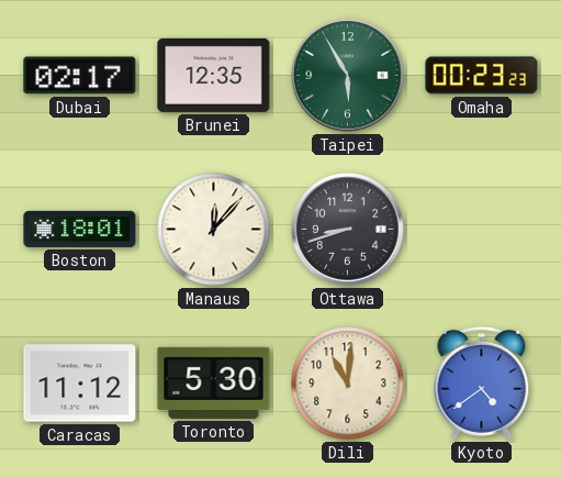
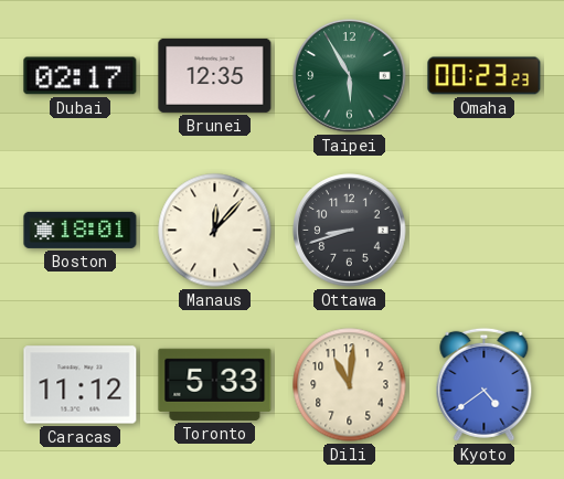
Toronto: 5:30 -> 5:33
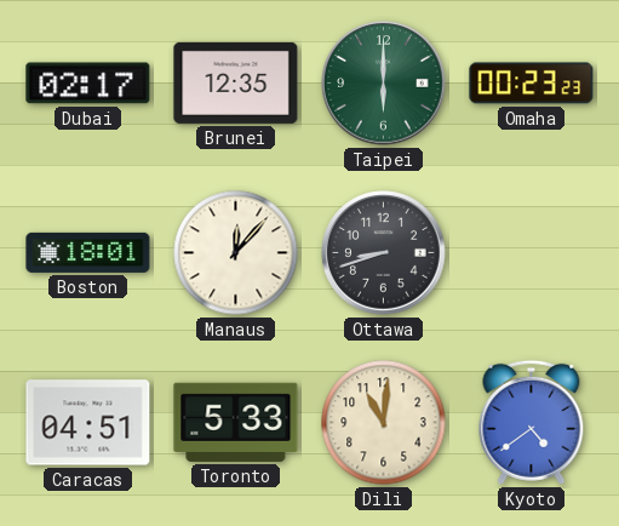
Taipei: 5:55 -> 6:00
Caracas: 11:12 -> 04:51
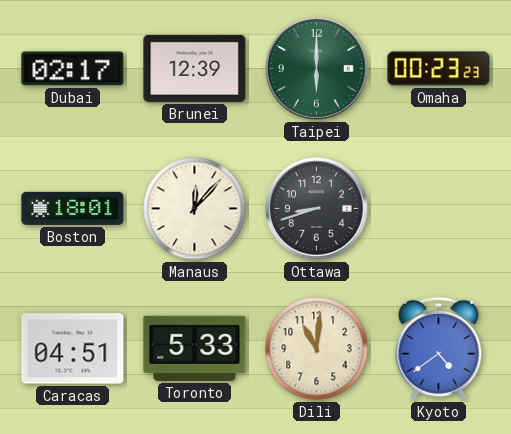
Brunei: 12:35 -> 12:39
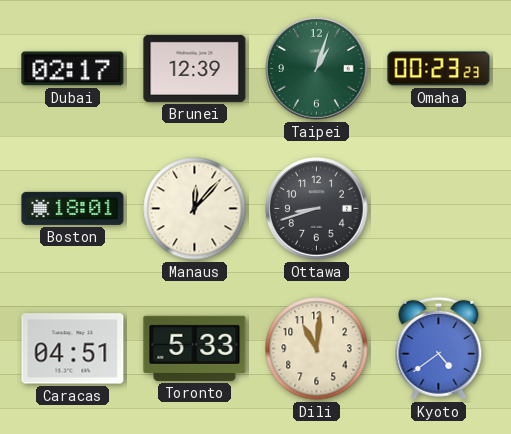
Taipei: 6:00 -> 1:03
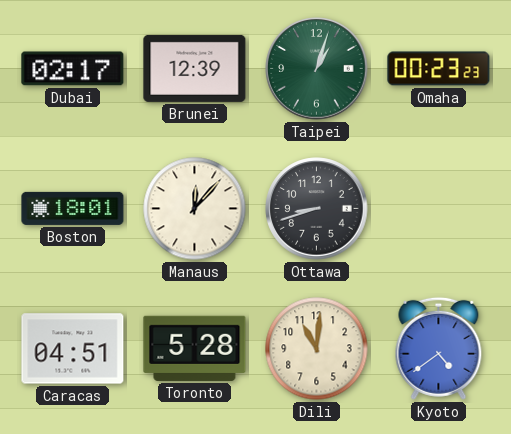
Toronto: 5:33 -> 5:28
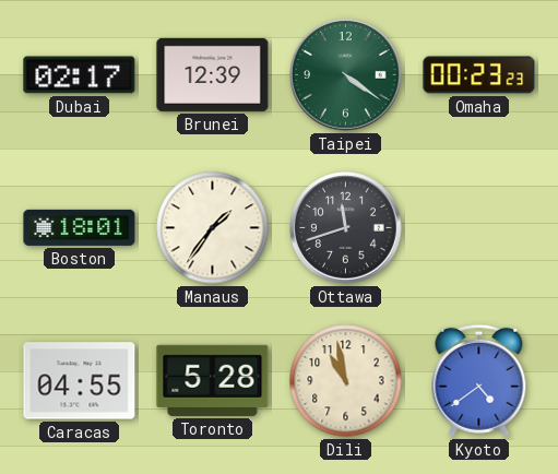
Taipei: 1:03 -> 4:21
Manaus: 12:07 -> 1:36
Ottawa: 8:42 -> 11:42
Caracas: 04:51 -> 04:55
Dili: 11:01 -> 10:58
